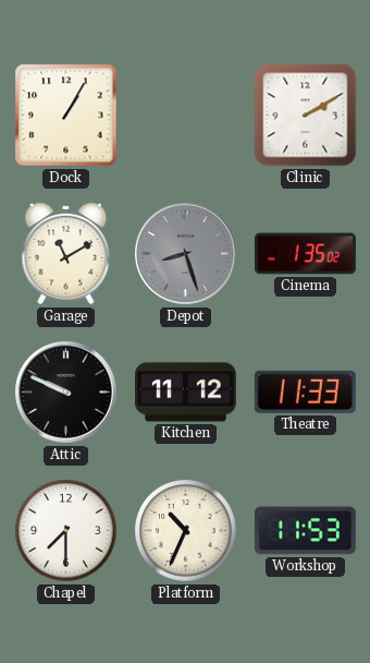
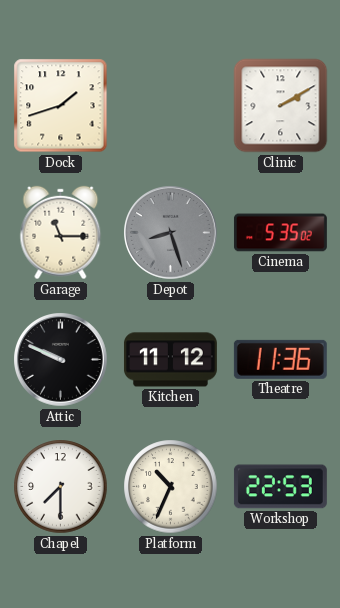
Dock: 1:05 -> 1:42
Garage: 11:10 -> 11:15
Cinema: 1:35 -> 5:35
Theatre: 11:33 -> 11:36
Workshop: 11:53 -> 22:53
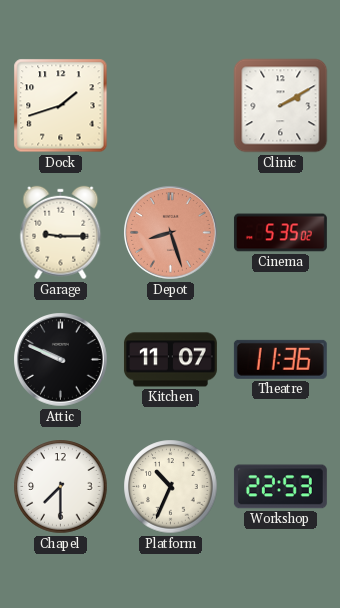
Garage: 11:15 -> 9:15
Depot dial: grey -> salmon
Kitchen: 11:12 -> 11:07
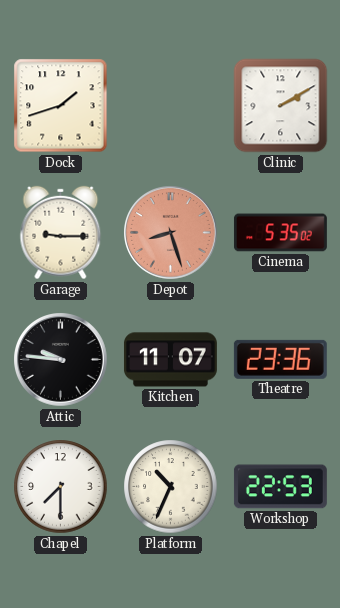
Attic: 9:49 -> 9:46
Theatre: 11:36 -> 23:36
